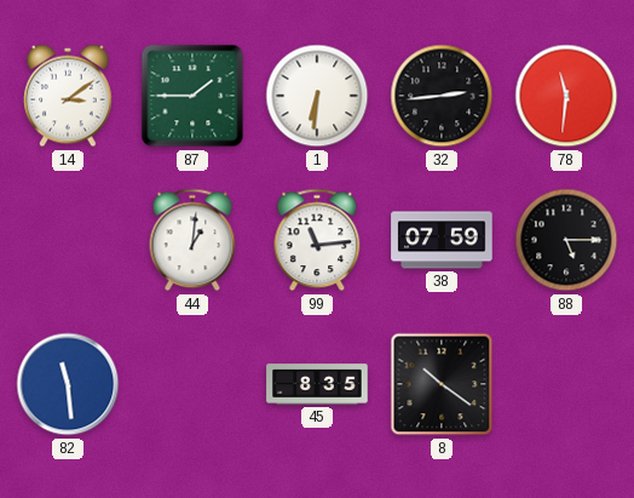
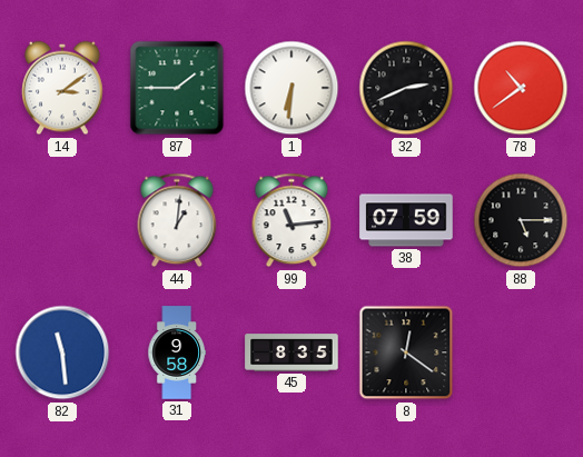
32: 2:44 -> 2:41
78: 11:31 -> 10:39
31: none -> 9:58
8: 10:21 -> 12:21
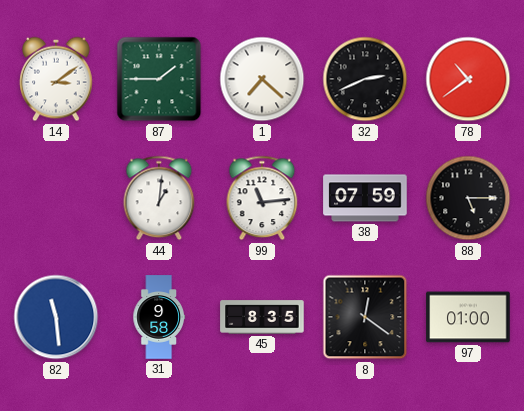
1: 6:31 -> 7:22
97: none -> 01:00
